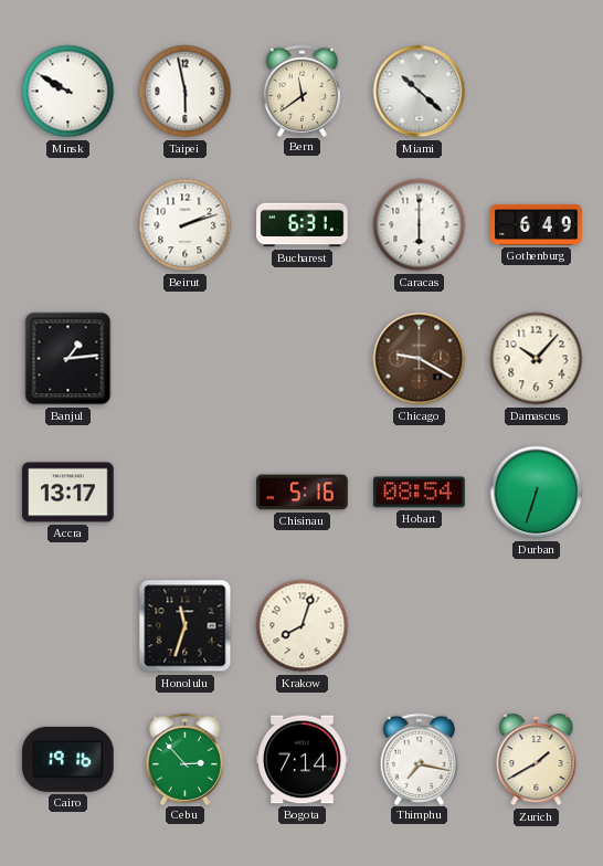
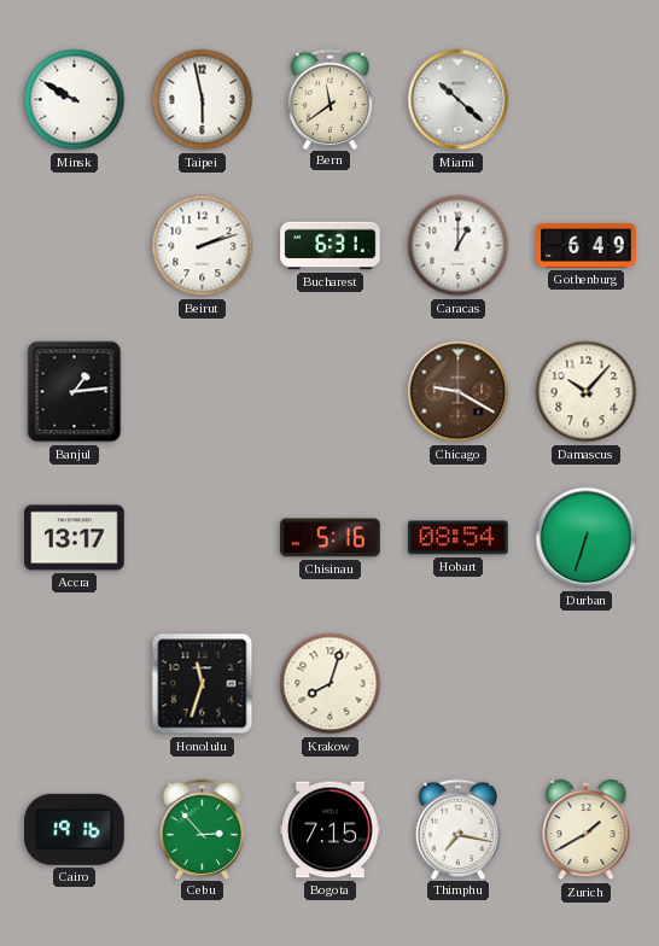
Caracas: 6:00 -> 1:00
Bogota: 7:14 -> 7:15
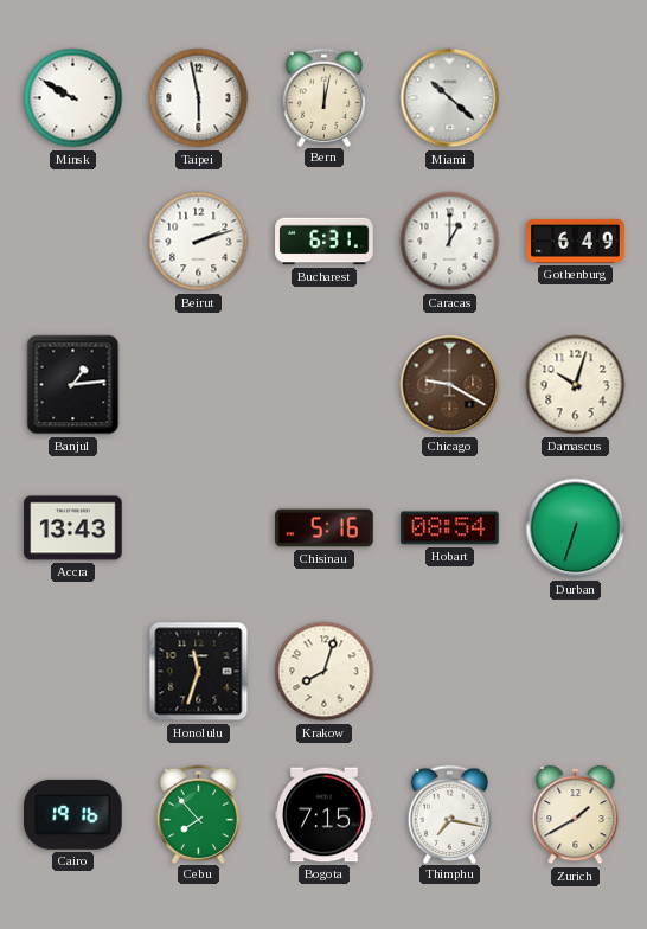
Bern: 11:39 -> 12:02
Damascus: 10:07 -> 10:03
Accra: 13:17 -> 13:43
Cebu: 2:53 -> 7:53
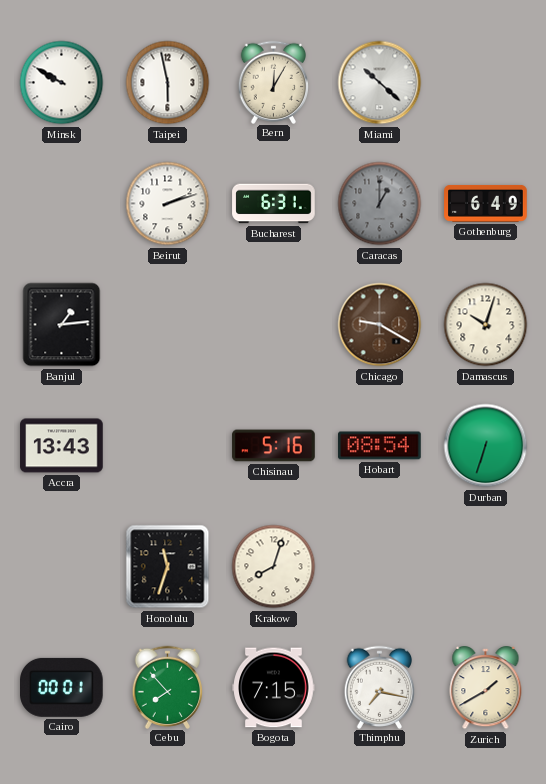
Bern: 12:02 -> 12:05
Caracas dial: white -> grey
Cairo: 19:16 -> 00:01
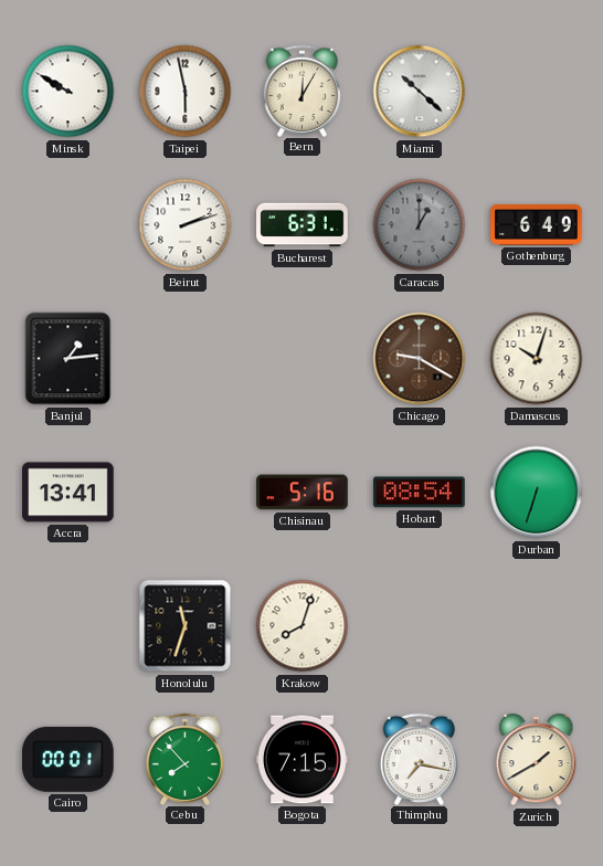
Accra: 13:43 -> 13:41
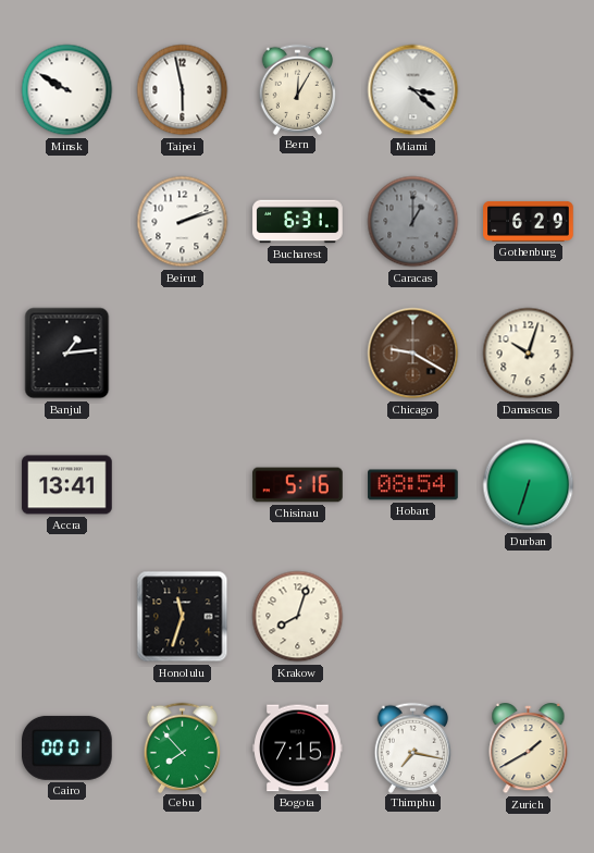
Miami: 10:22 -> 3:22
Gothenburg: 6:49 -> 6:29
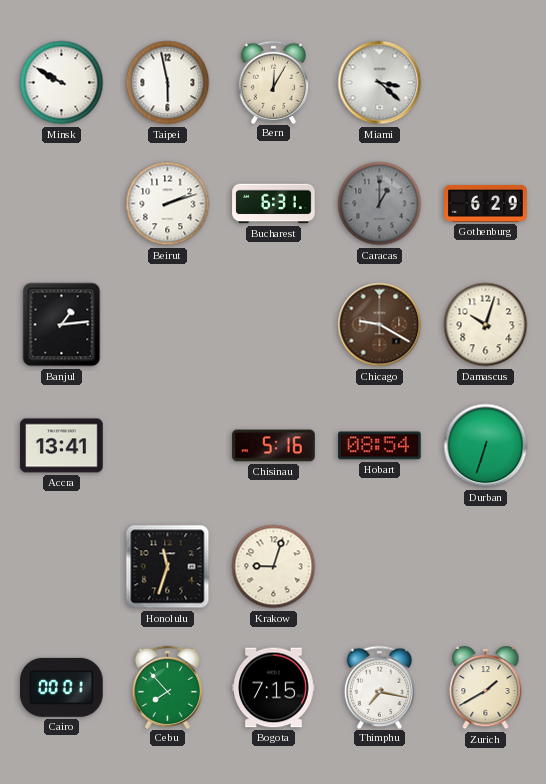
Krakow: 8:03 -> 9:03
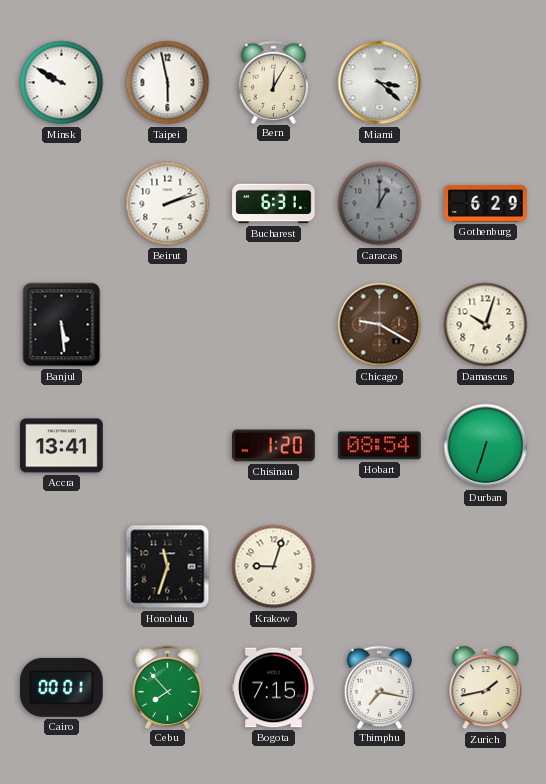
Banjul: 1:14 -> 5:29
Chisinau: 5:16 -> 1:20
Zurich: 1:40 -> 1:43
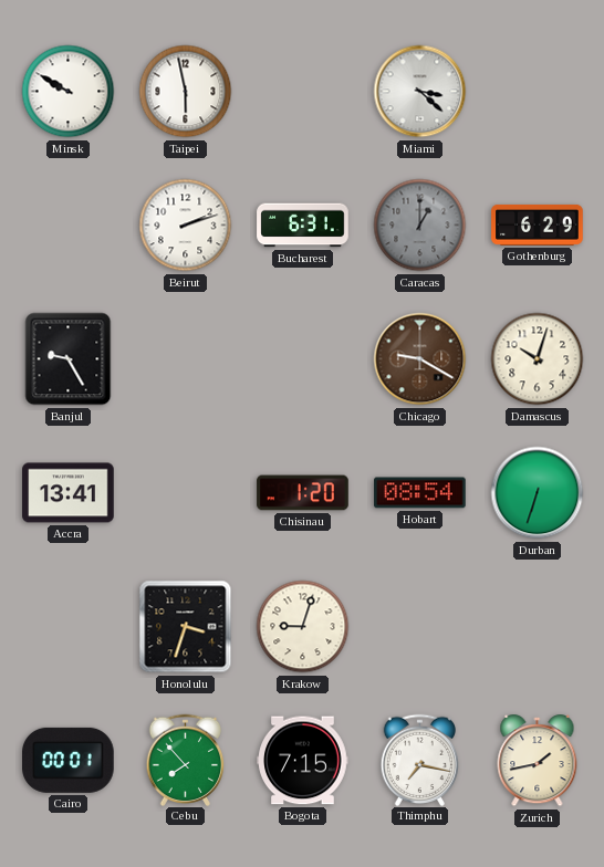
Bern: 12:05 -> none
Banjul: 5:29 -> 9:25
Honolulu: 11:33 -> 3:33
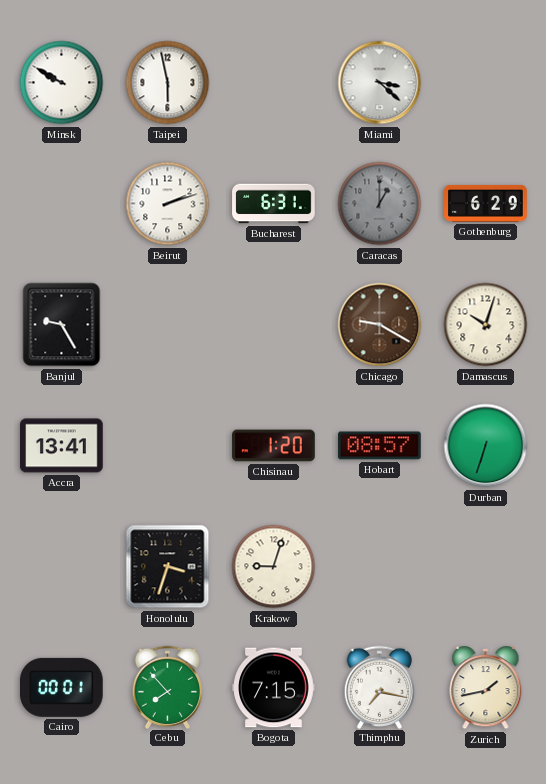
Hobart: 08:54 -> 08:57
